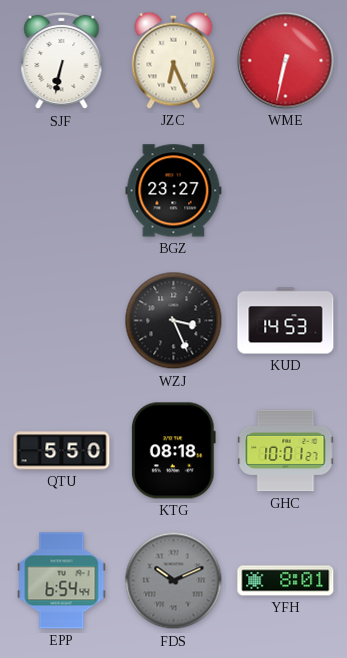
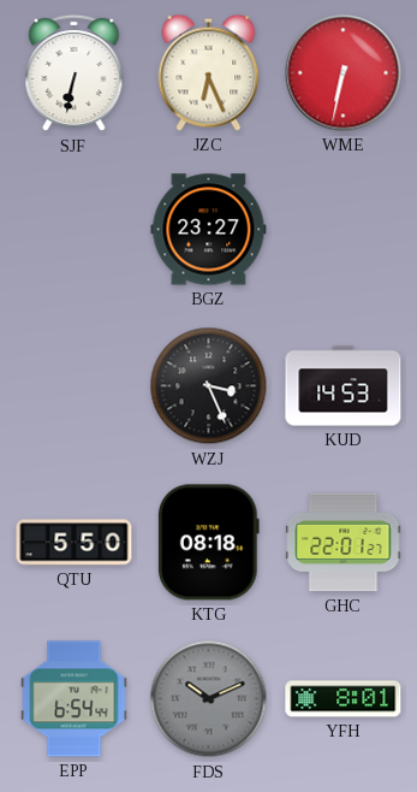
GHC: 10:01 -> 22:01
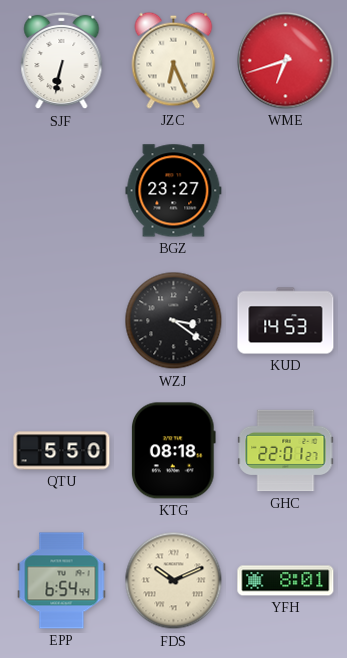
WME: 6:32 -> 6:42
WZJ: 3:26 -> 3:21
FDS dial: grey -> cream
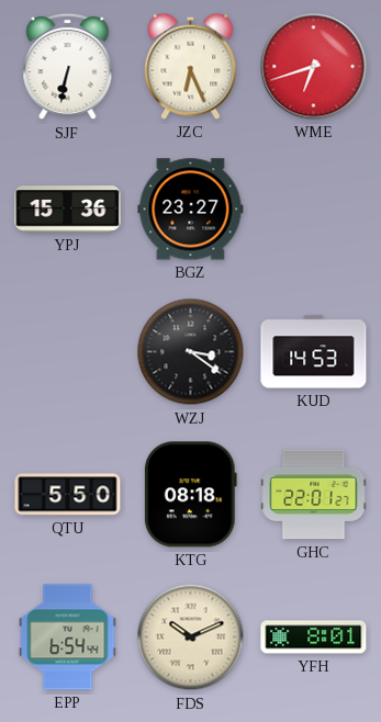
YPJ: none -> 15:36
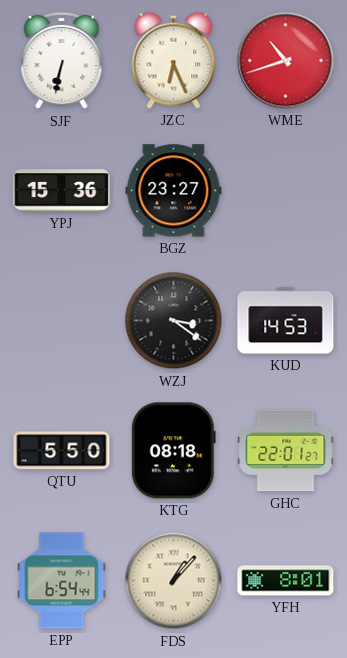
WME: 6:42 -> 10:42
FDS: 10:11 -> 1:07
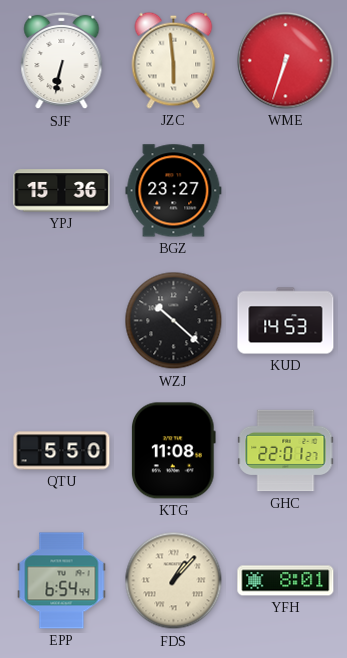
JZC: 6:26 -> 5:59
WME: 10:42 -> 6:33
WZJ: 3:21 -> 10:22
KTG: 08:18 -> 11:08
